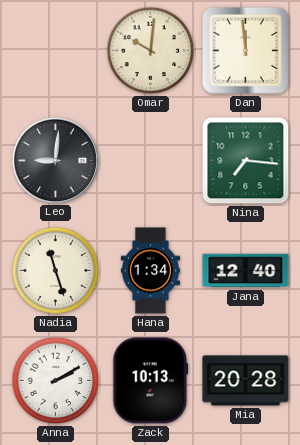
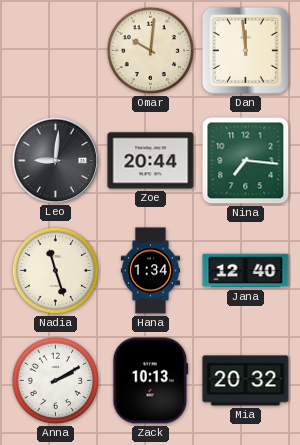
Zoe: none -> 20:44
Mia: 20:28 -> 20:32
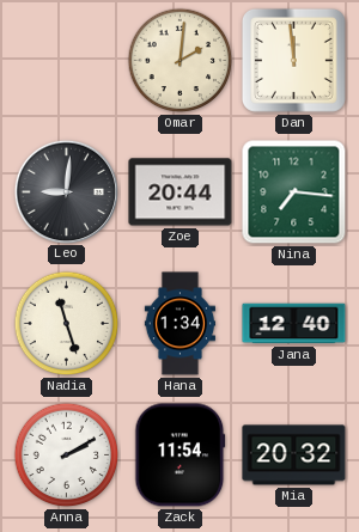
Omar: 10:01 -> 2:01
Zack: 10:13 -> 11:54
